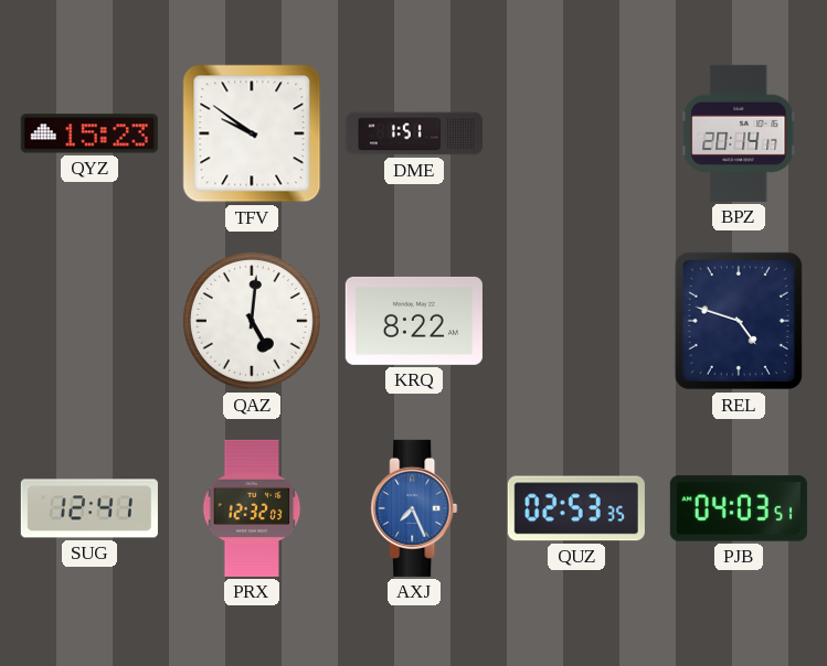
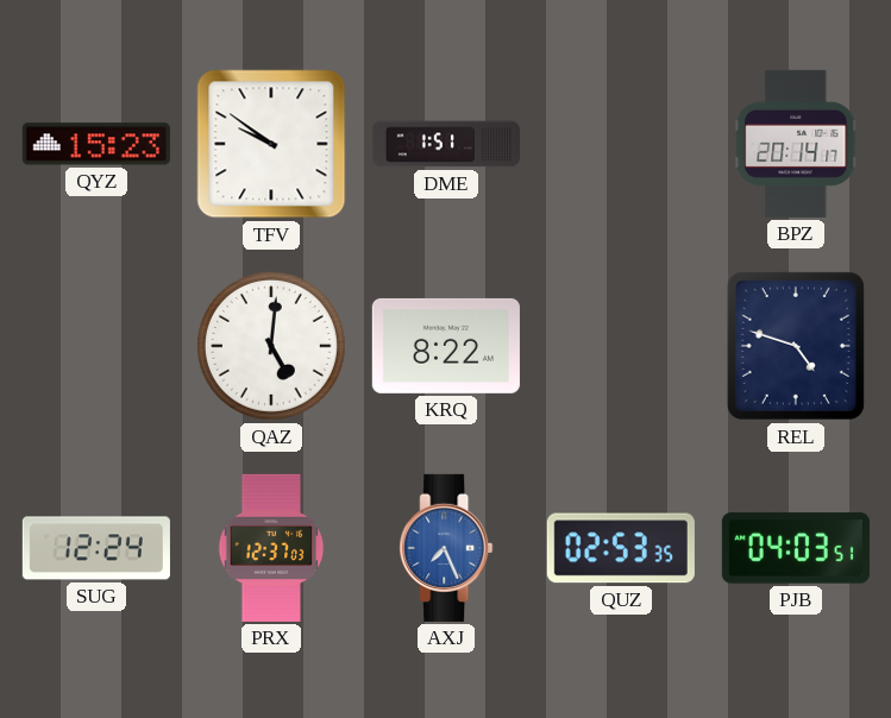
SUG: 12:41 -> 12:24
PRX: 12:32 -> 12:37
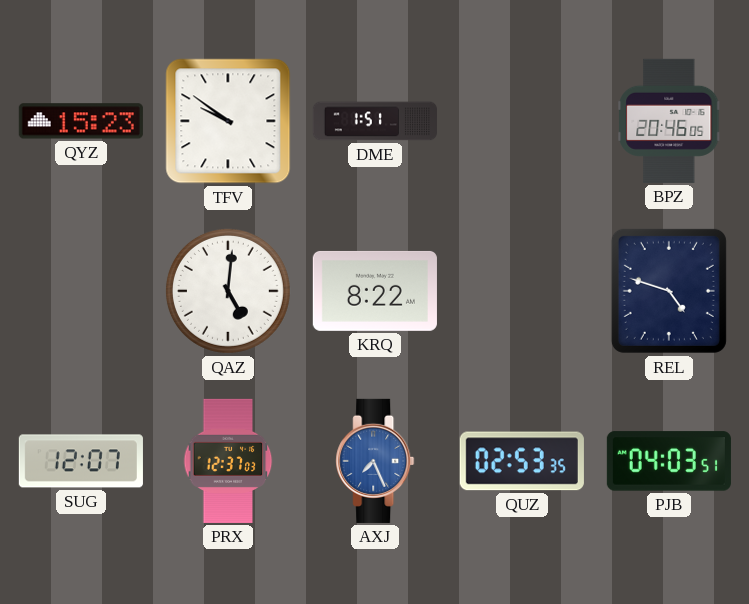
BPZ: 20:14 -> 20:46
SUG: 12:24 -> 12:07
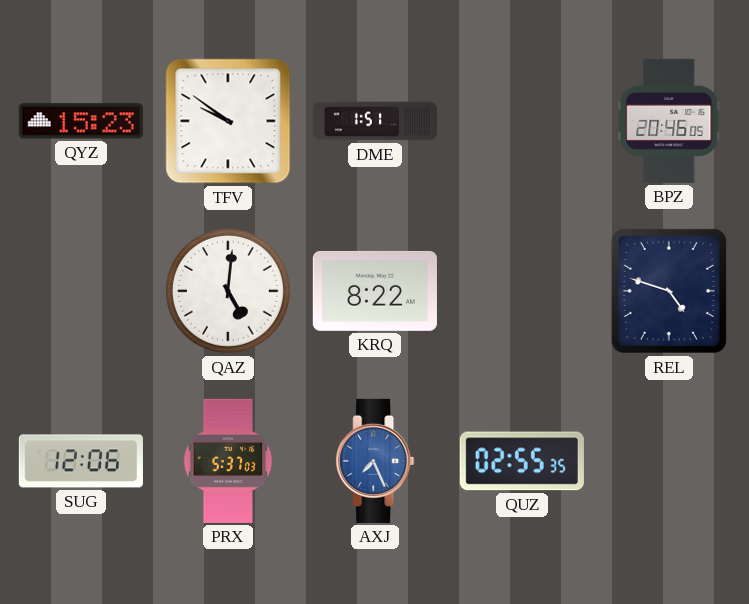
SUG: 12:07 -> 12:06
PRX: 12:37 -> 5:37
QUZ: 02:53 -> 02:55
PJB: 04:03 -> none
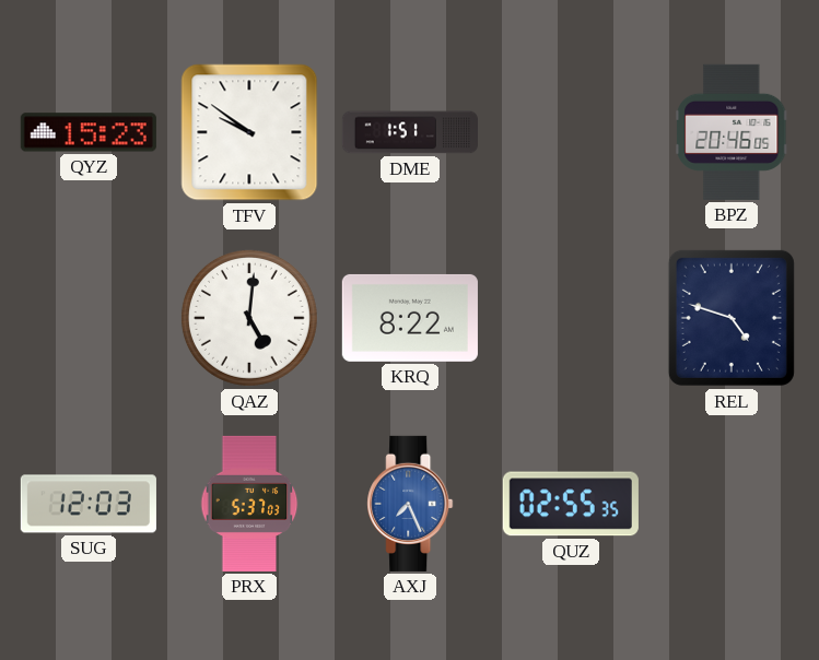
SUG: 12:06 -> 12:03
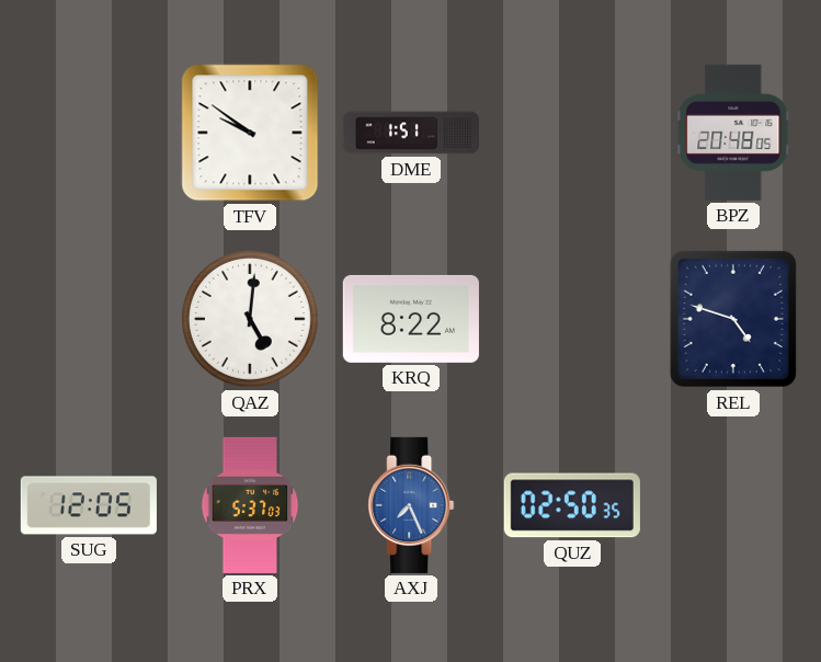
QYZ: 15:23 -> none
BPZ: 20:46 -> 20:48
SUG: 12:03 -> 12:05
QUZ: 02:55 -> 02:50
